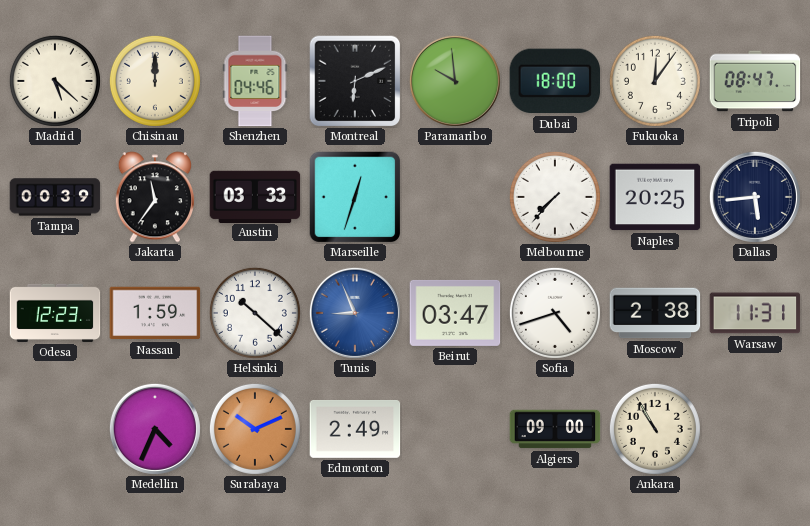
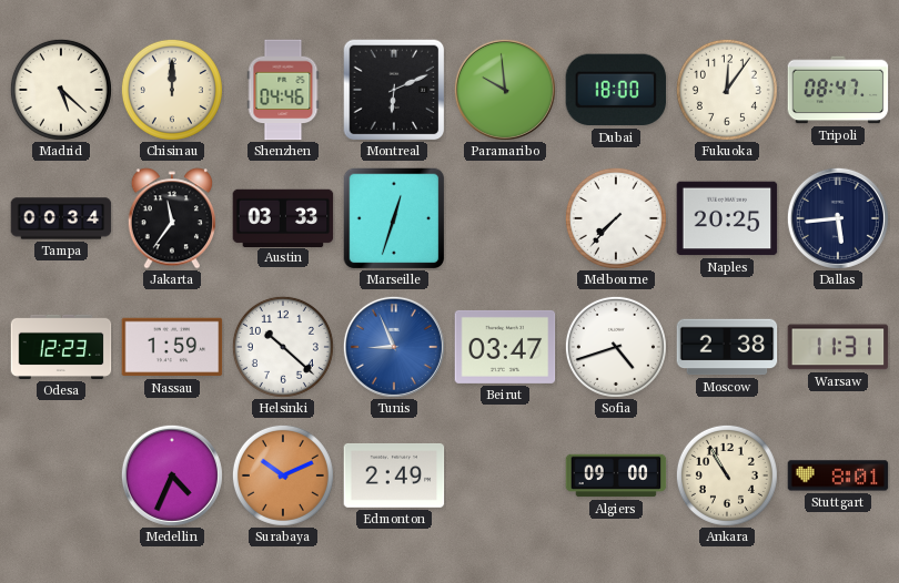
Tampa: 00:39 -> 00:34
Stuttgart: none -> 8:01
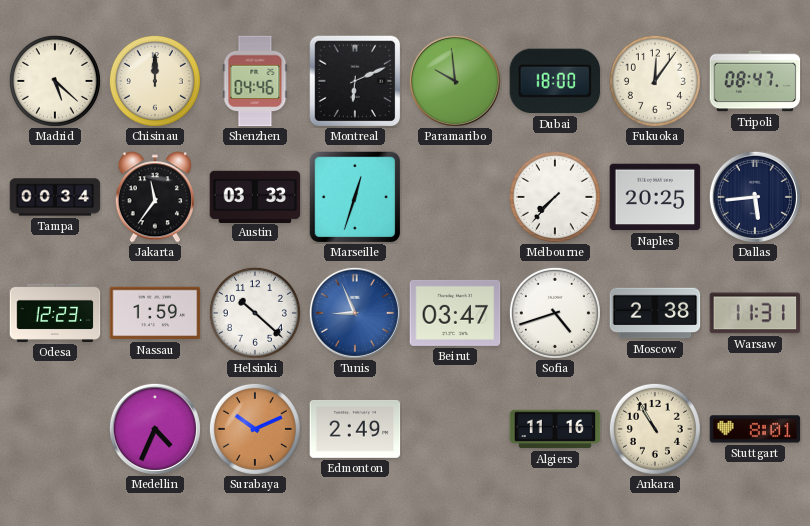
Algiers: 09:00 -> 11:16
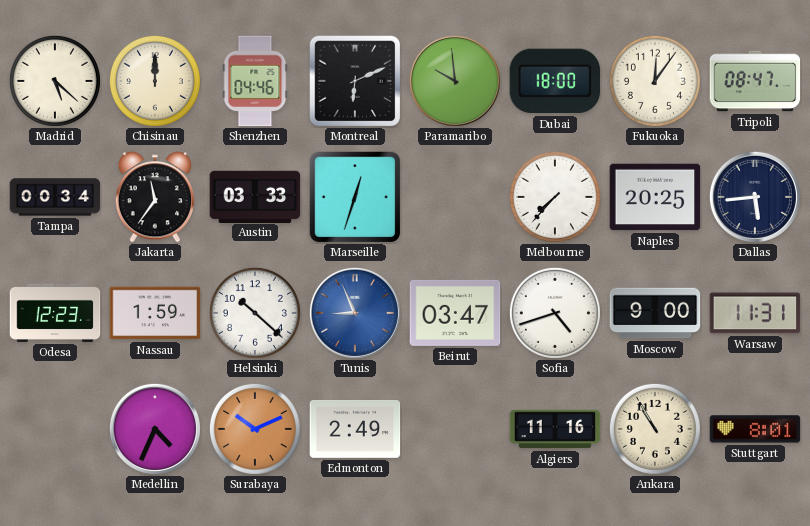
Moscow: 2:38 -> 9:00
